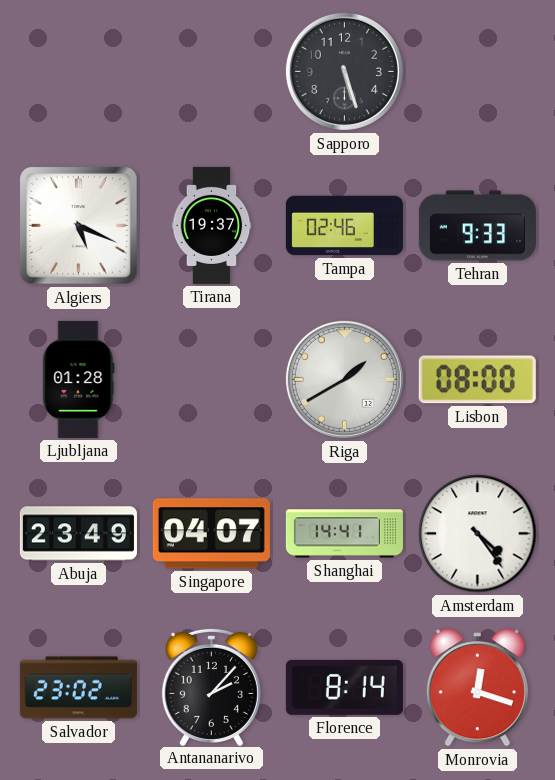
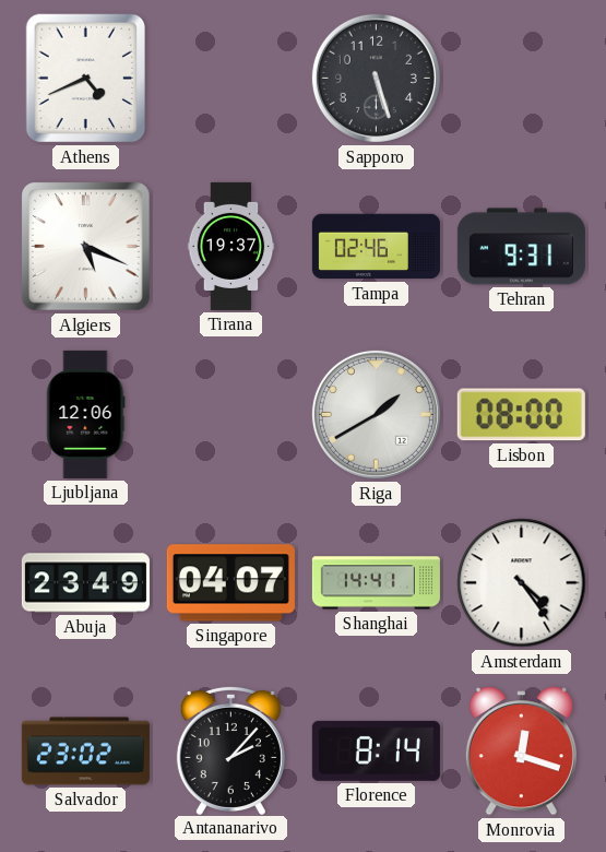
Athens: none -> 4:41
Tehran: 9:33 -> 9:31
Ljubljana: 01:28 -> 12:06
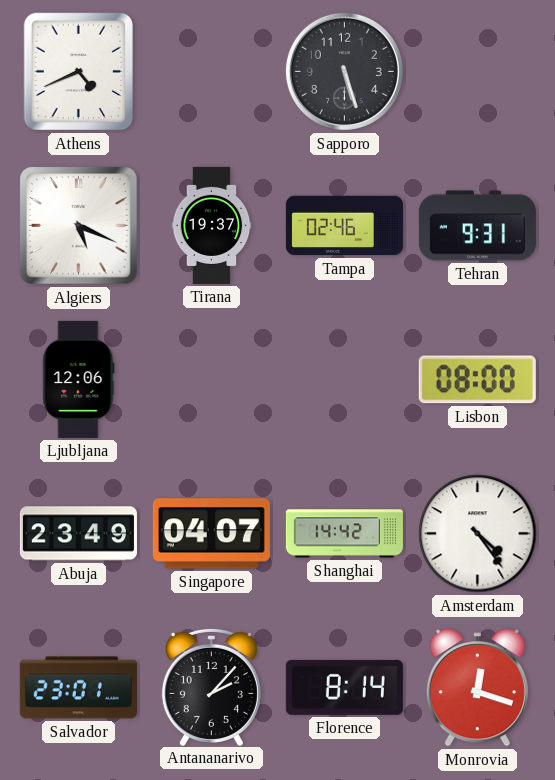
Riga: 1:40 -> none
Shanghai: 14:41 -> 14:42
Salvador: 23:02 -> 23:01
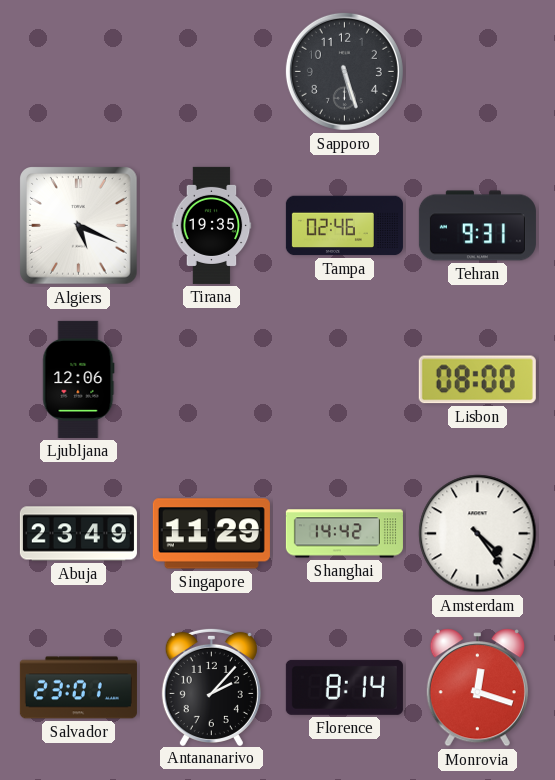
Athens: 4:41 -> none
Tirana: 19:37 -> 19:35
Singapore: 04:07 -> 11:29
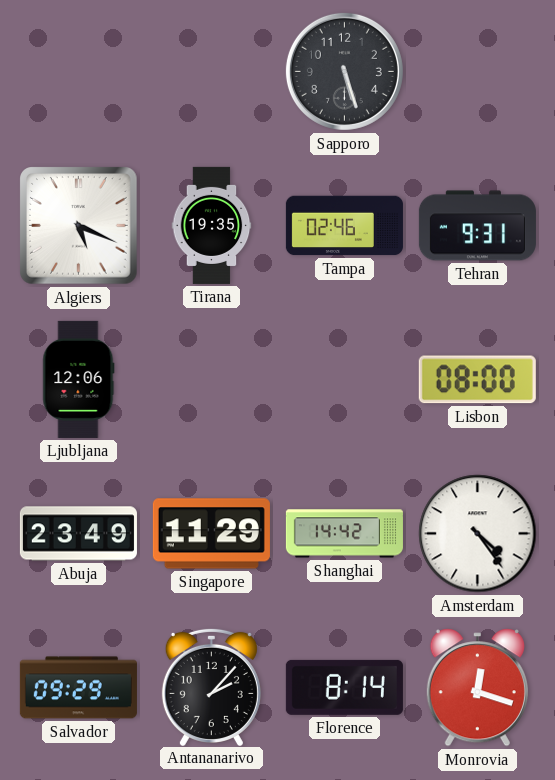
Salvador: 23:01 -> 09:29
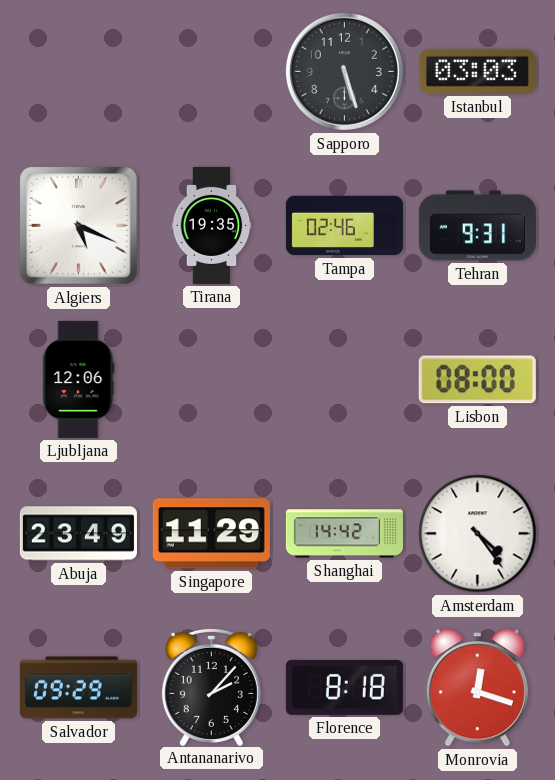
Istanbul: none -> 03:03
Florence: 8:14 -> 8:18
